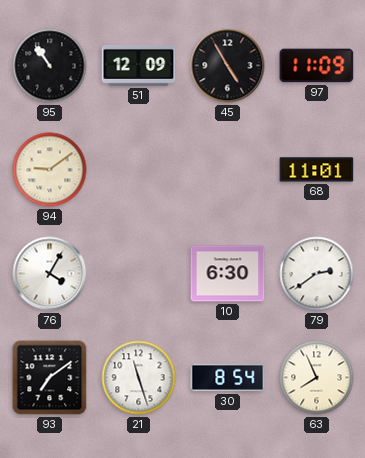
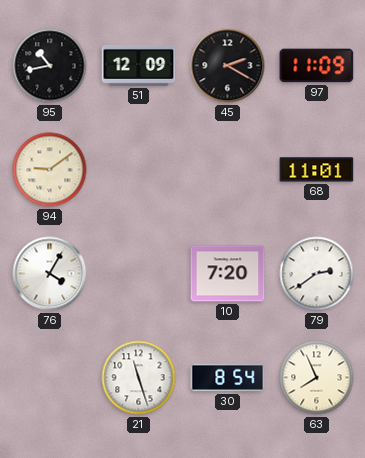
95: 10:54 -> 10:43
45: 4:55 -> 2:20
10: 6:30 -> 7:20
93: 7:09 -> none
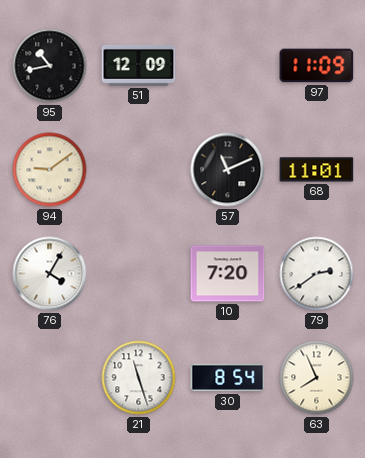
45: 2:20 -> none
57: none -> 11:11
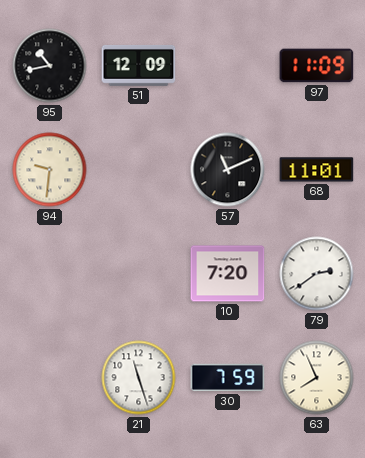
94: 9:09 -> 9:31
76: 4:05 -> none
30: 8:54 -> 7:59
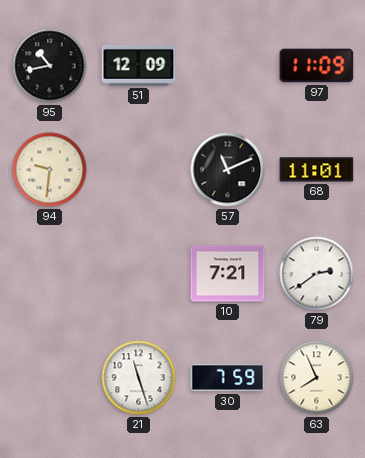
10: 7:20 -> 7:21
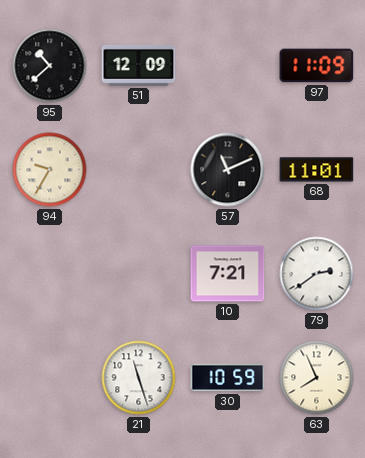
95: 10:43 -> 10:38
94: 9:31 -> 9:35
30: 7:59 -> 10:59
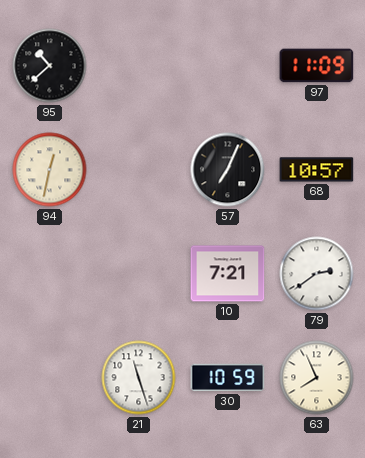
51: 12:09 -> none
94: 9:35 -> 12:32
57: 11:11 -> 7:04
68: 11:01 -> 10:57
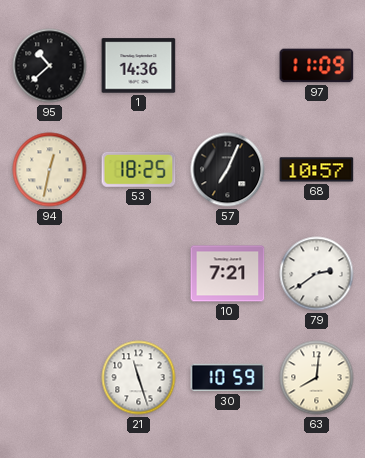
1: none -> 14:36
53: none -> 18:25
63: 7:56 -> 8:01
